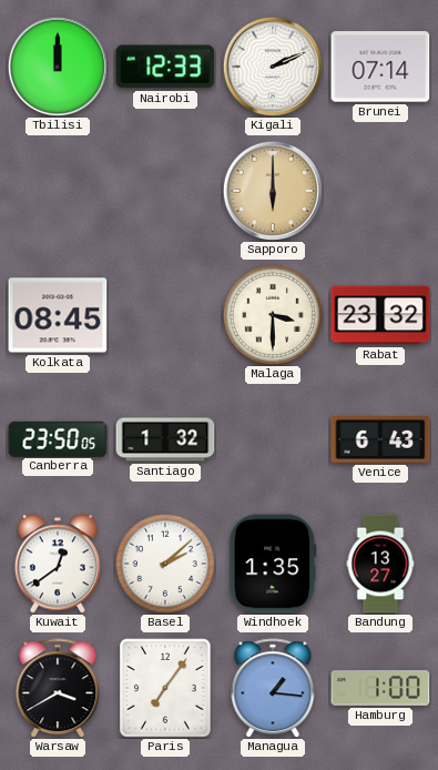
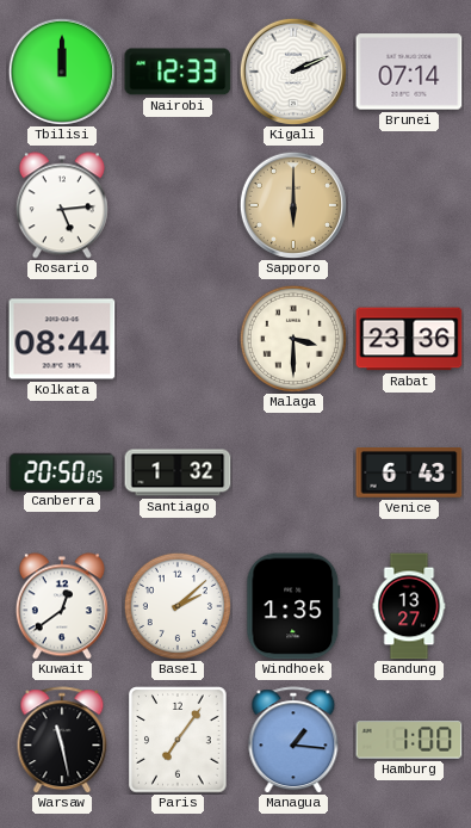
Rosario: none -> 5:14
Kolkata: 08:45 -> 08:44
Rabat: 23:32 -> 23:36
Canberra: 23:50 -> 20:50
Warsaw: 3:40 -> 11:28
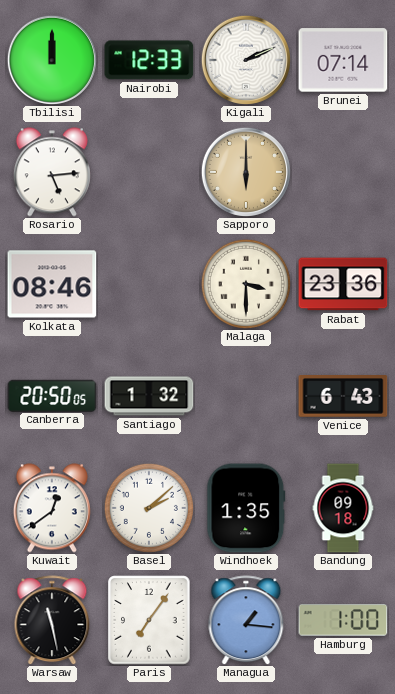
Kolkata: 08:44 -> 08:46
Bandung: 13:27 -> 09:18
